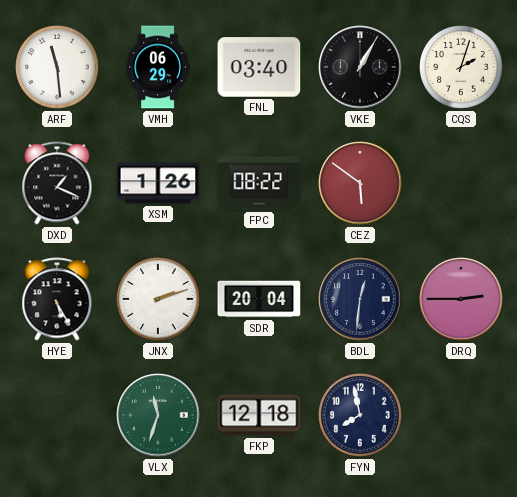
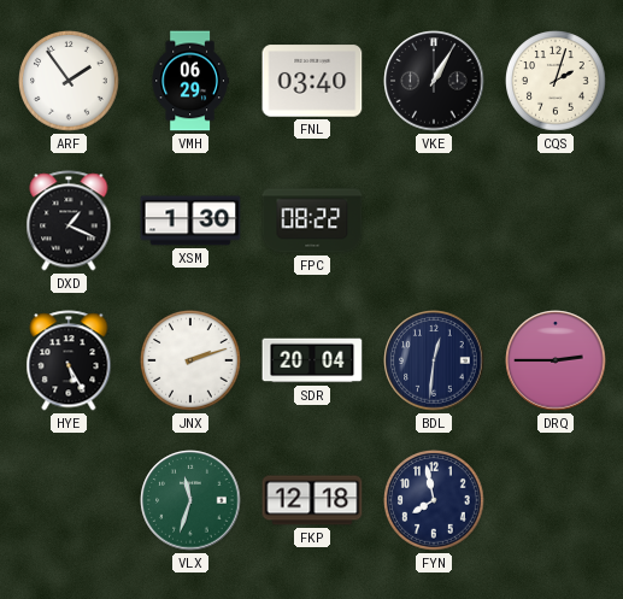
ARF: 11:29 -> 1:54
XSM: 1:26 -> 1:30
CEZ: 5:51 -> none
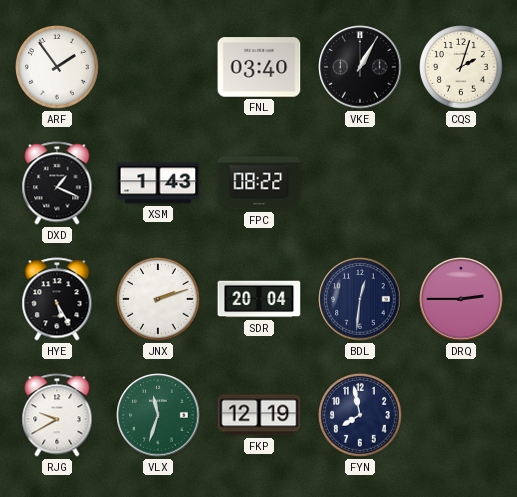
VMH: 06:29 -> none
XSM: 1:30 -> 1:43
RJG: none -> 9:40
FKP: 12:18 -> 12:19
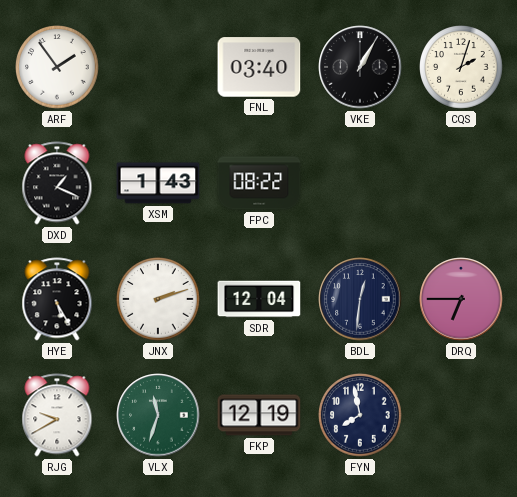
SDR: 20:04 -> 12:04
DRQ: 2:45 -> 6:45
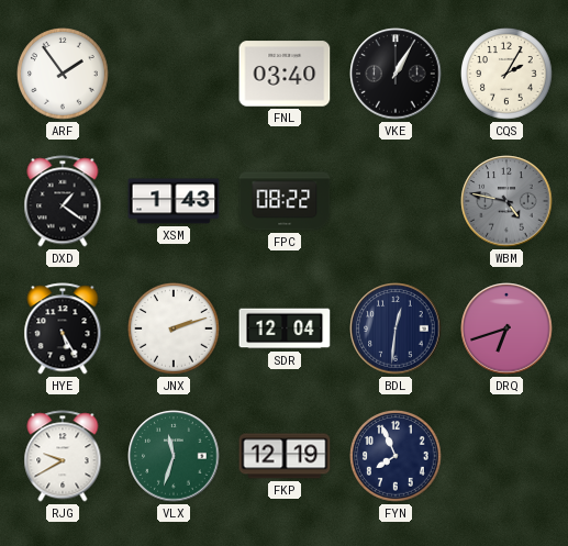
CQS: 2:03 -> 2:05
DXD: 1:19 -> 1:21
WBM: none -> 4:47
DRQ: 6:45 -> 6:42
FYN: 7:58 -> 7:56
